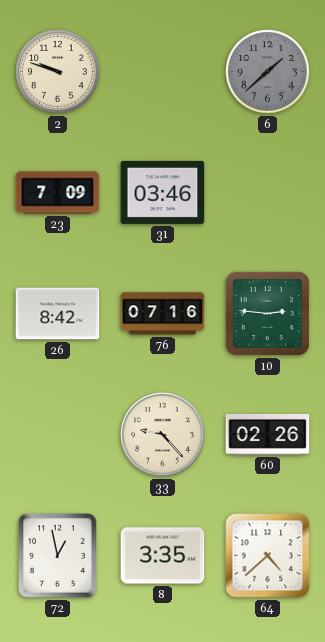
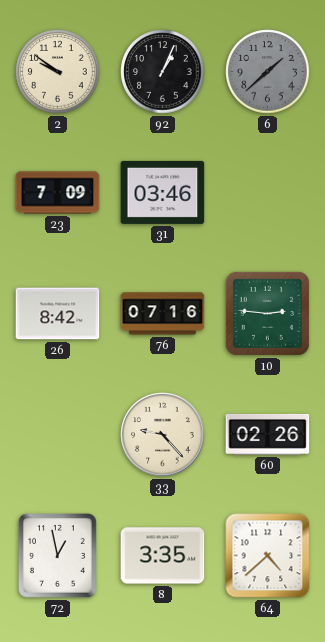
2: 9:48 -> 9:51
92: none -> 1:04
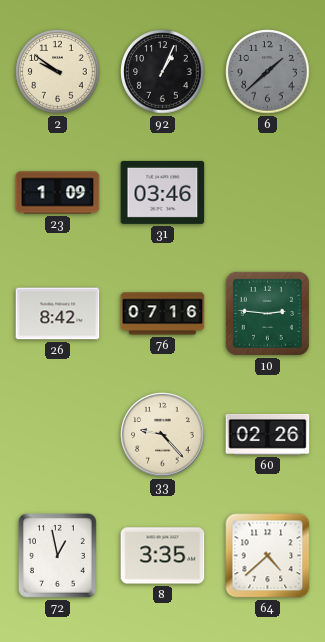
23: 7:09 -> 1:09
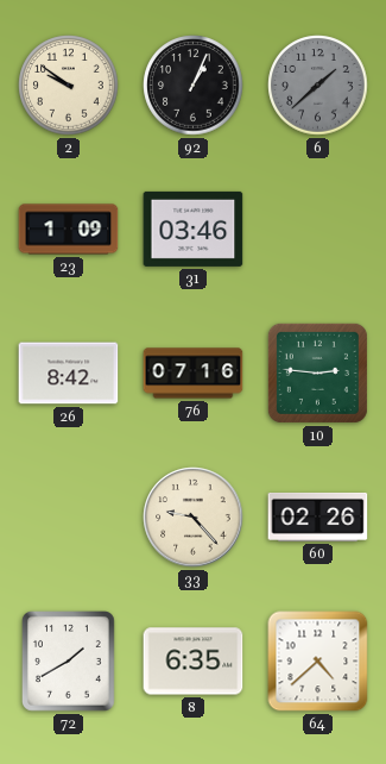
72: 12:58 -> 1:40
8: 3:35 -> 6:35
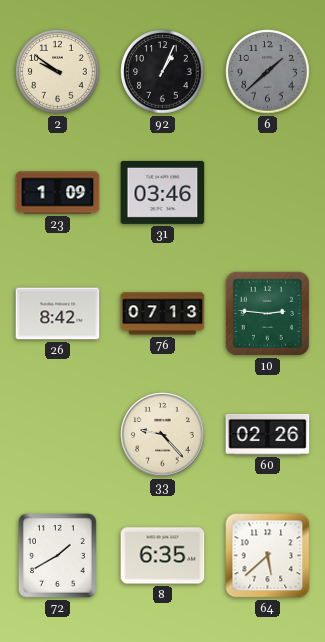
76: 07:16 -> 07:13
64: 4:38 -> 5:38
